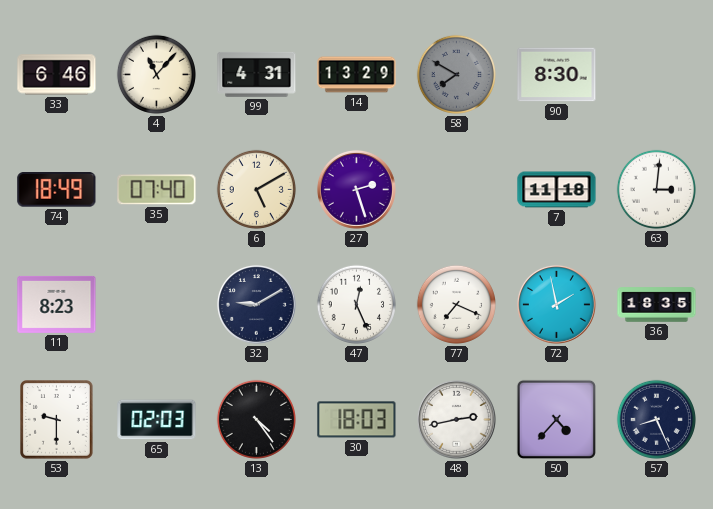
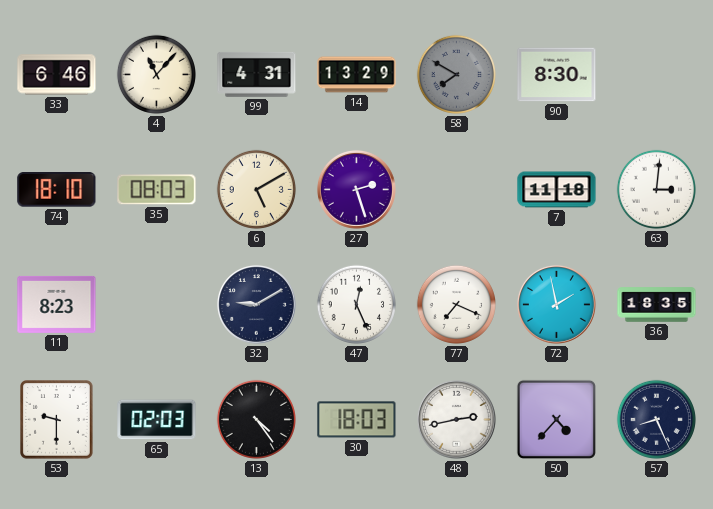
74: 18:49 -> 18:10
35: 07:40 -> 08:03
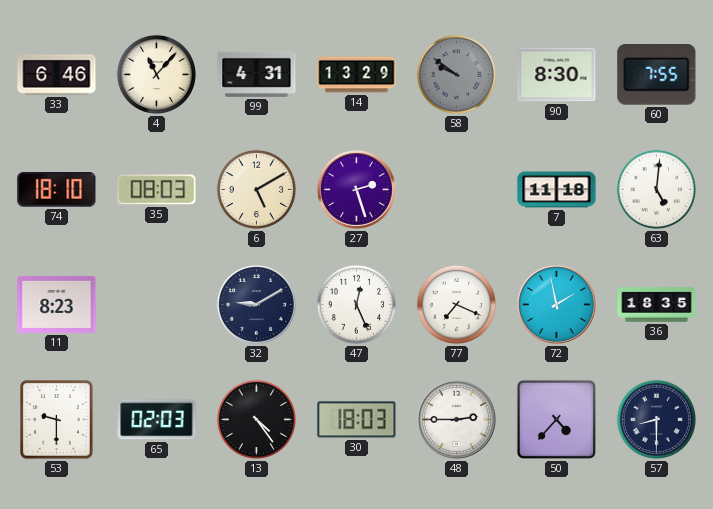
58: 7:50 -> 9:51
60: none -> 7:55
63: 3:01 -> 5:01
48: 2:43 -> 2:45
57: 8:26 -> 8:30
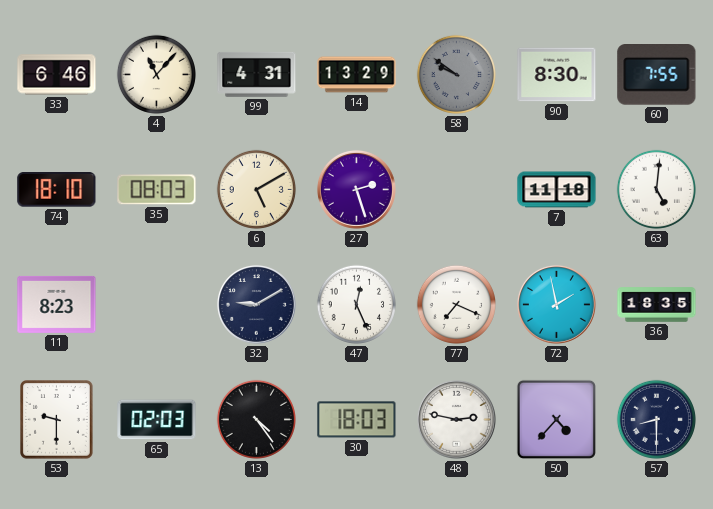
48: 2:45 -> 2:47
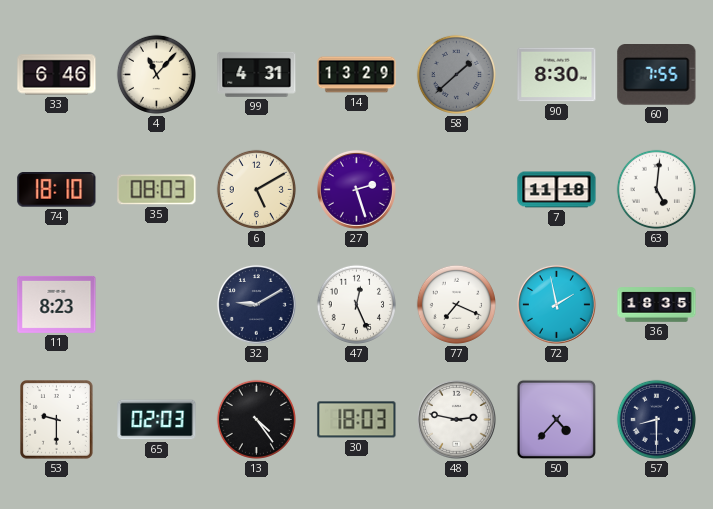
58: 9:51 -> 1:38
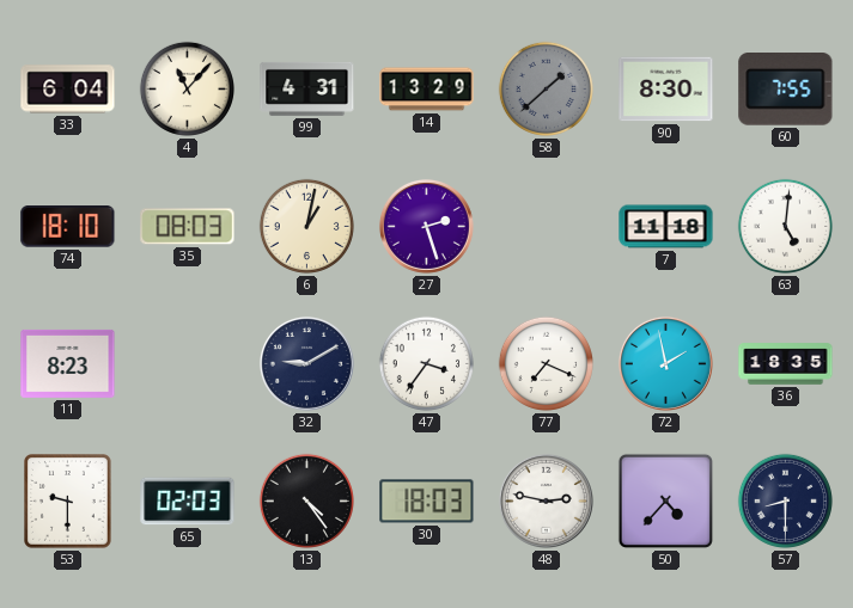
33: 6:46 -> 6:04
6: 5:10 -> 1:02
47: 12:26 -> 3:36
